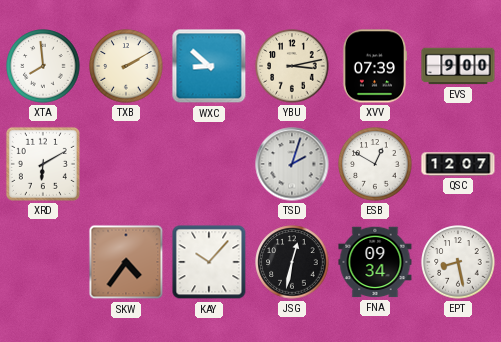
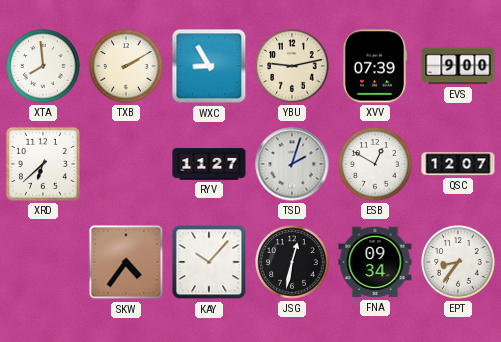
WXC: 8:52 -> 8:55
YBU: 3:13 -> 9:13
XRD: 6:10 -> 6:38
RYV: none -> 11:27
EPT: 8:28 -> 8:36
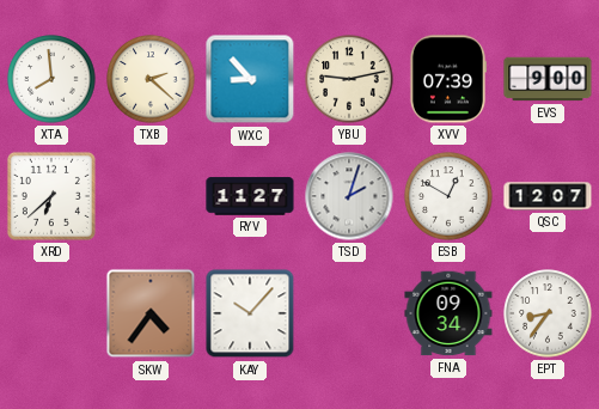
TXB: 2:10 -> 2:22
WXC: 8:55 -> 8:53
JSG: 12:32 -> none
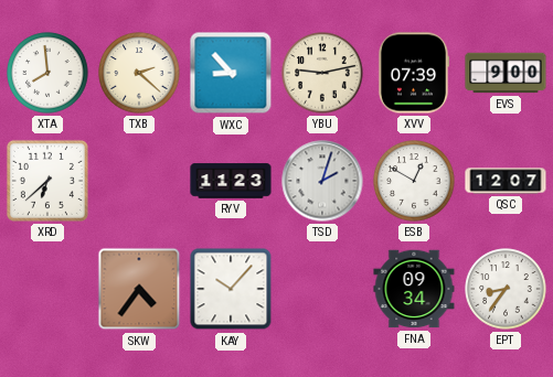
RYV: 11:27 -> 11:23
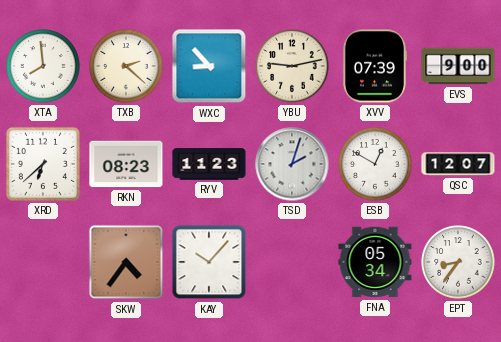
RKN: none -> 08:23
FNA: 09:34 -> 05:34
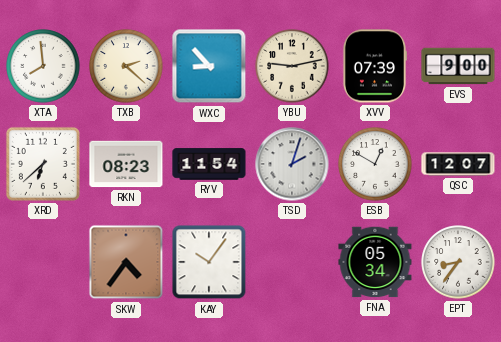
RYV: 11:23 -> 11:54
KAY: 10:07 -> 10:06
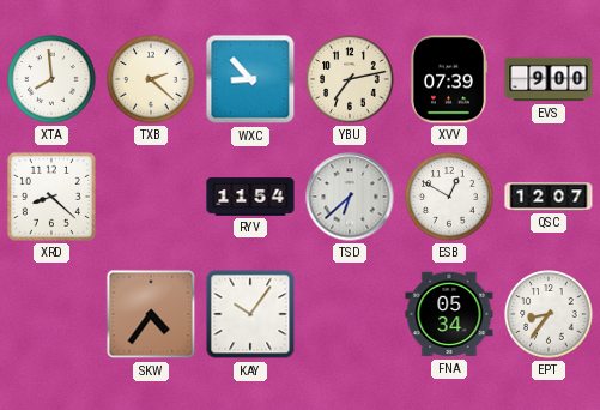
YBU: 9:13 -> 7:13
XRD: 6:38 -> 8:22
RKN: 08:23 -> none
TSD: 2:03 -> 6:38
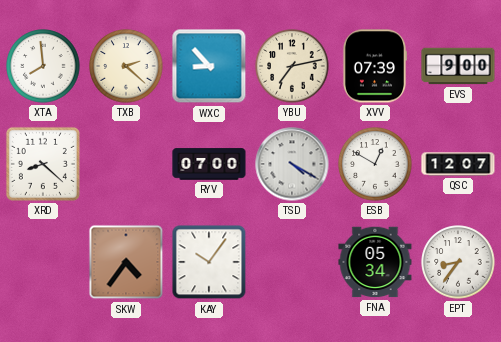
RYV: 11:54 -> 07:00
TSD: 6:38 -> 4:20
